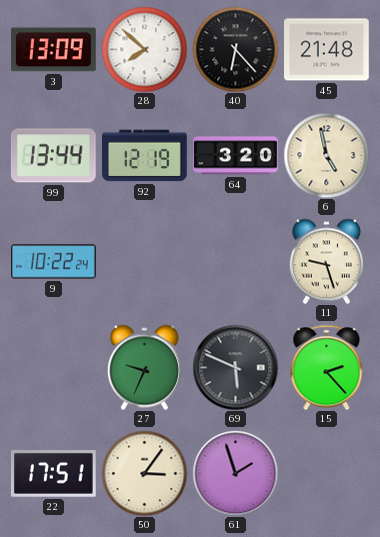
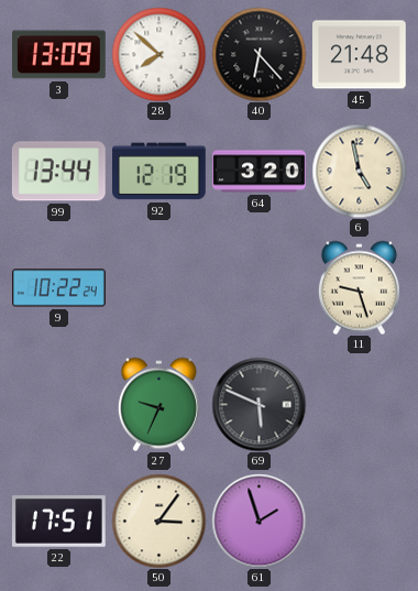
15: 2:23 -> none
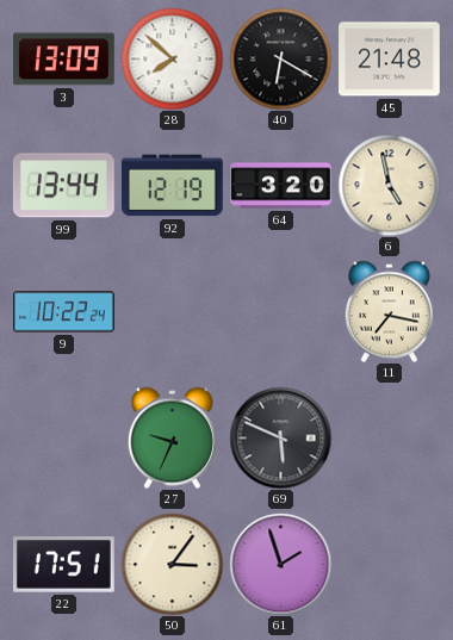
40: 6:23 -> 6:20
11: 9:27 -> 7:17
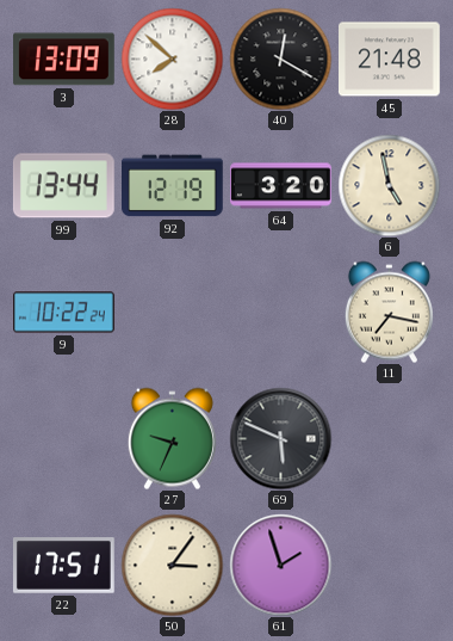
40: 6:20 -> 12:20
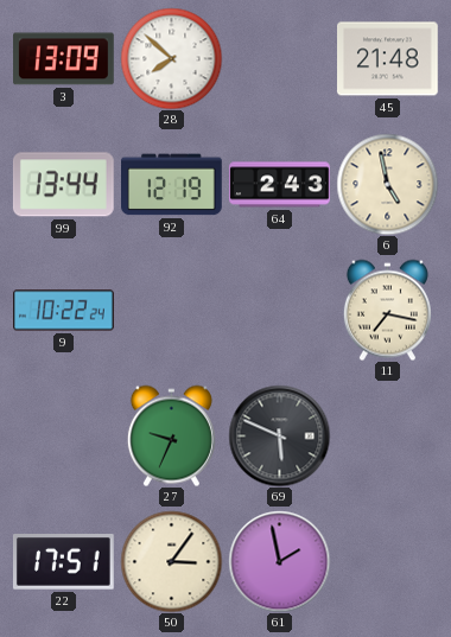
40: 12:20 -> none
64: 3:20 -> 2:43
61: 1:57 -> 1:58
